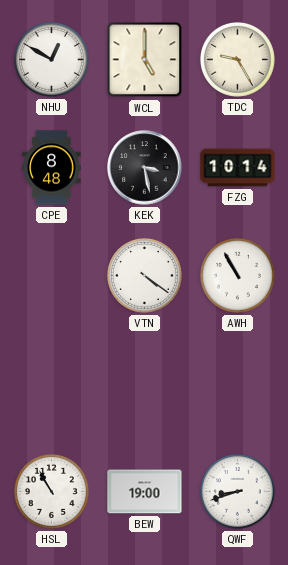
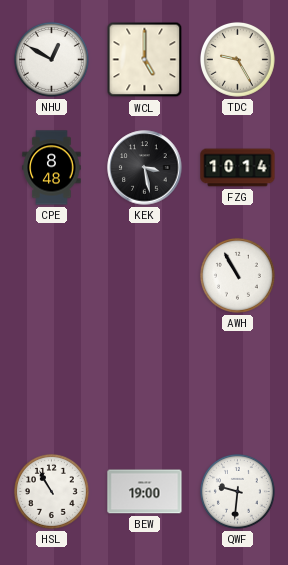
VTN: 4:21 -> none
QWF: 8:42 -> 9:31
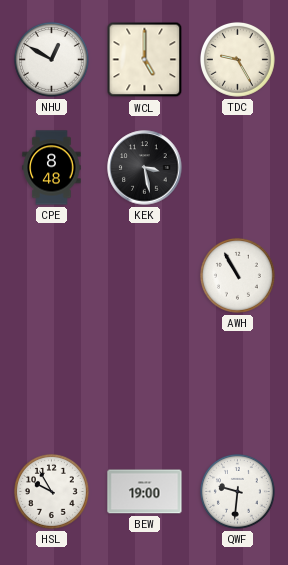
FZG: 10:14 -> none
HSL: 10:55 -> 9:55
